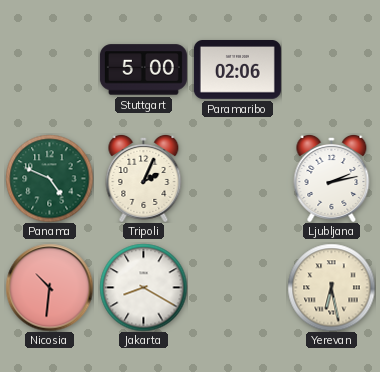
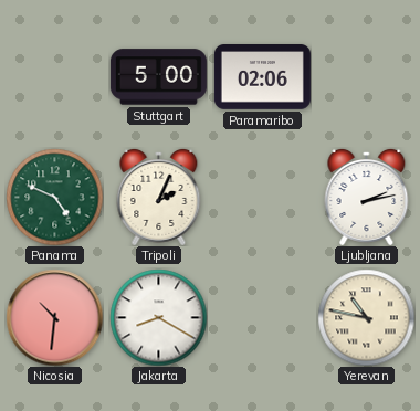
Yerevan: 6:28 -> 10:47
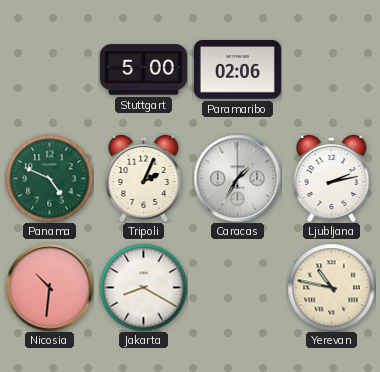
Caracas: none -> 1:35
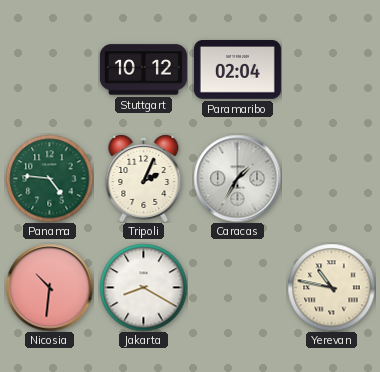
Stuttgart: 5:00 -> 10:12
Paramaribo: 02:06 -> 02:04
Panama: 4:49 -> 4:46
Ljubljana: 2:13 -> none
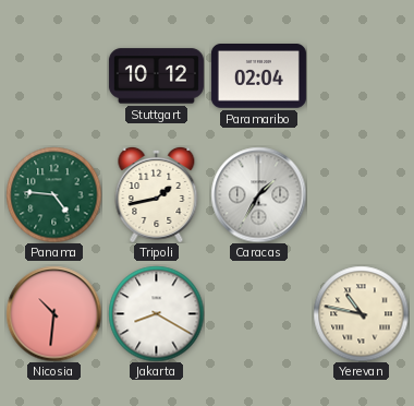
Tripoli: 2:04 -> 1:43
